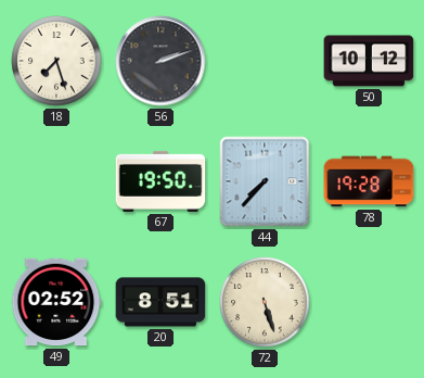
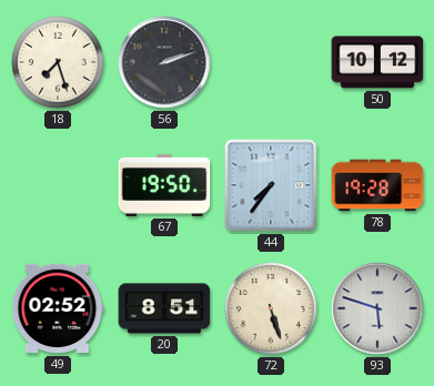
44: 7:37 -> 7:36
93: none -> 5:48
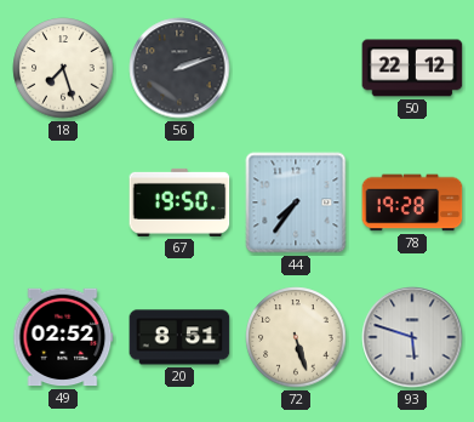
50: 10:12 -> 22:12
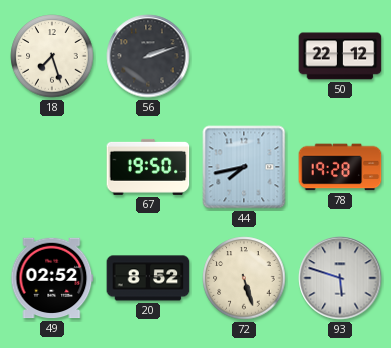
44: 7:36 -> 7:43
20: 8:51 -> 8:52
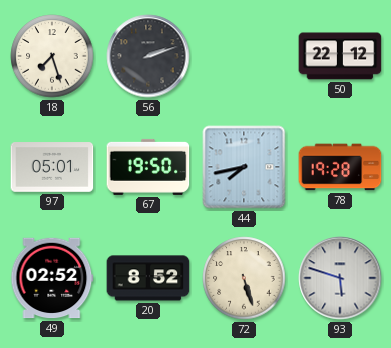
97: none -> 05:01
